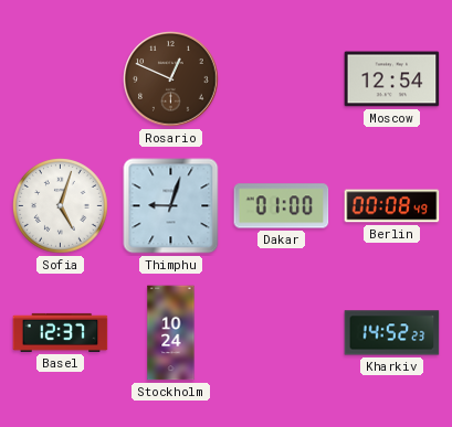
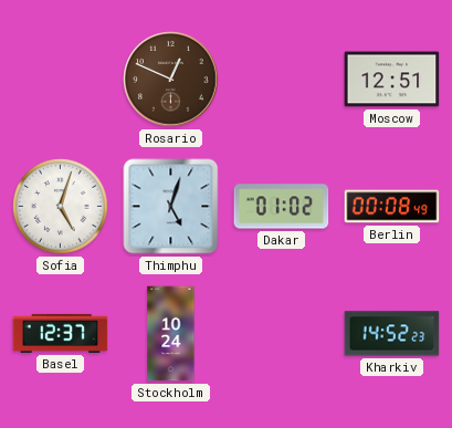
Moscow: 12:54 -> 12:51
Thimphu: 9:03 -> 5:03
Dakar: 01:00 -> 01:02
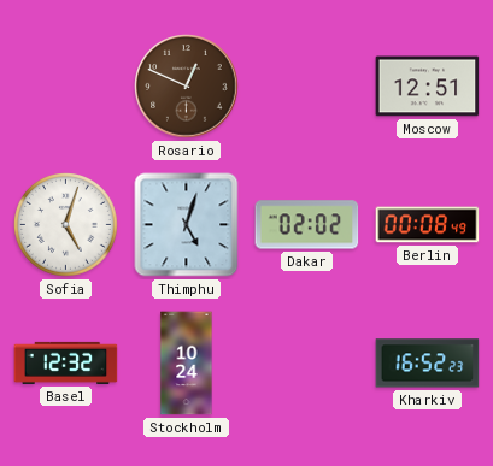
Dakar: 01:02 -> 02:02
Basel: 12:37 -> 12:32
Kharkiv: 14:52 -> 16:52
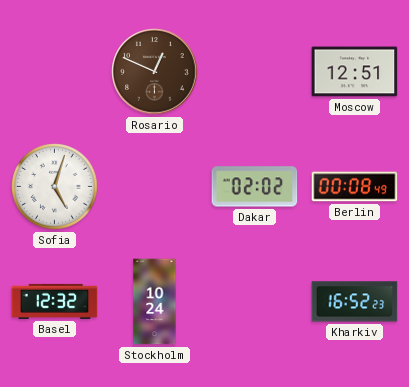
Thimphu: 5:03 -> none
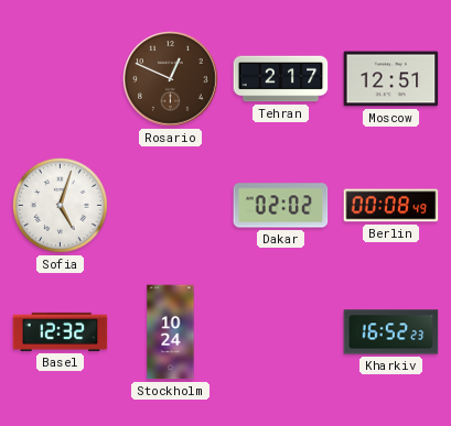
Tehran: none -> 2:17
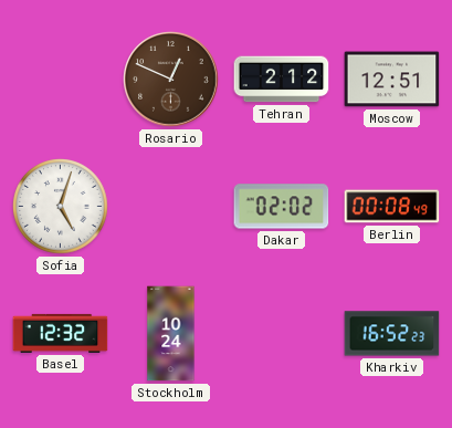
Tehran: 2:17 -> 2:12
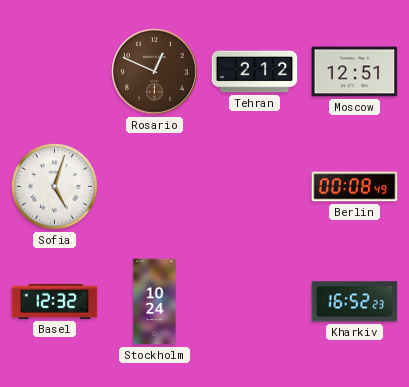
Dakar: 02:02 -> none
